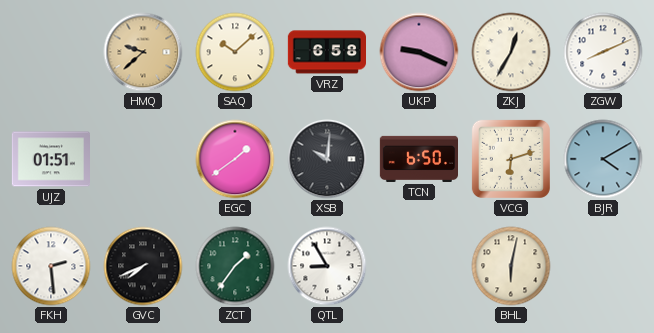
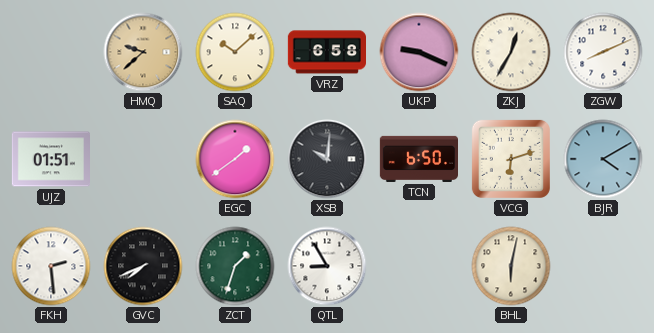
ZCT: 1:36 -> 1:33
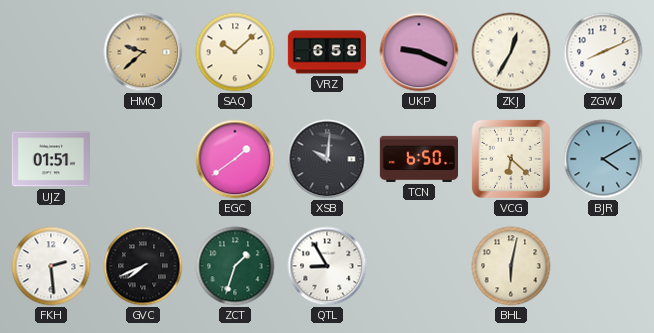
VCG: 6:12 -> 6:22
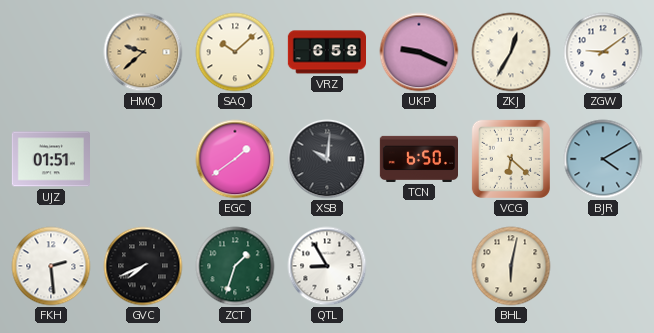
ZGW: 8:11 -> 9:09
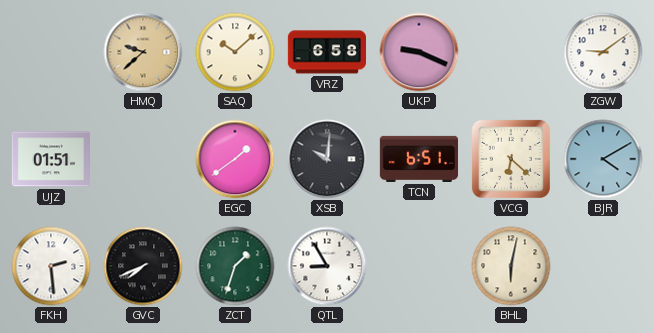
ZKJ: 12:35 -> none
TCN: 6:50 -> 6:51
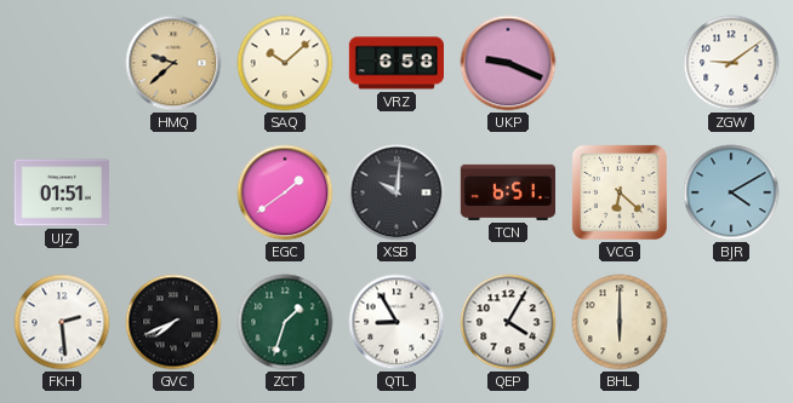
QEP: none -> 4:05
BHL: 6:02 -> 6:00
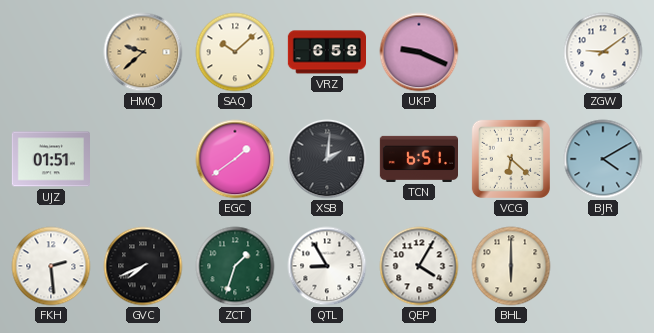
XSB: 10:01 -> 2:01
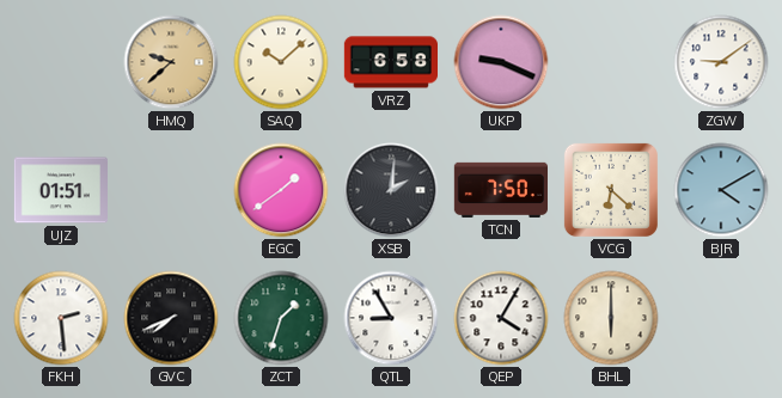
TCN: 6:51 -> 7:50
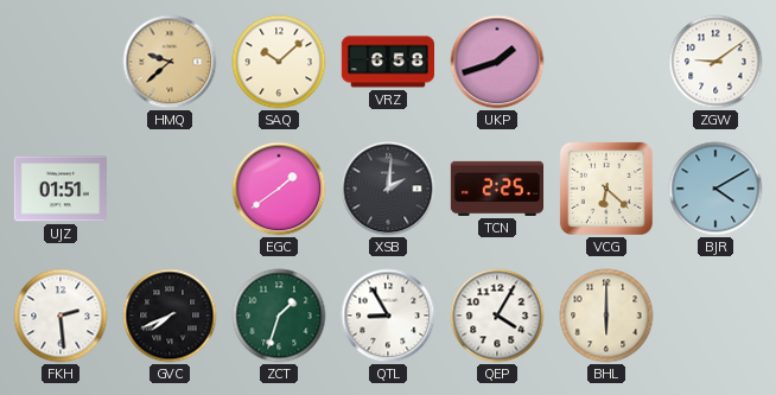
UKP: 9:19 -> 1:42
TCN: 7:50 -> 2:25
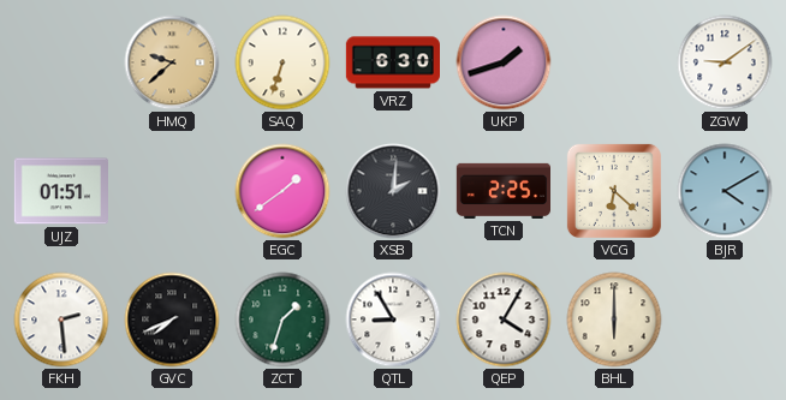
SAQ: 10:08 -> 6:33
VRZ: 6:58 -> 6:30
